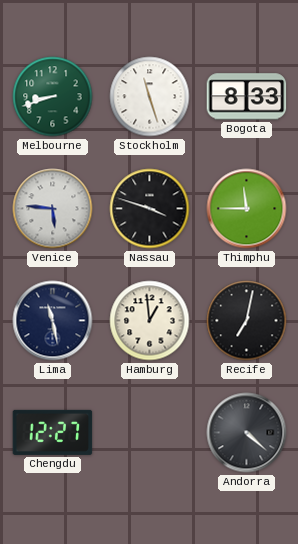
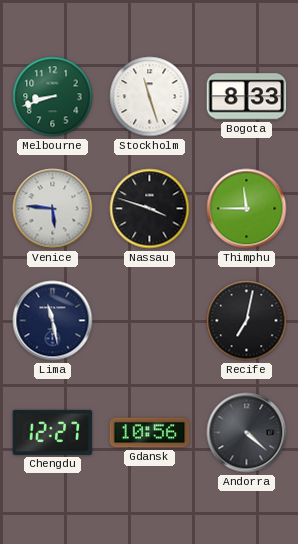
Hamburg: 12:59 -> none
Gdansk: none -> 10:56
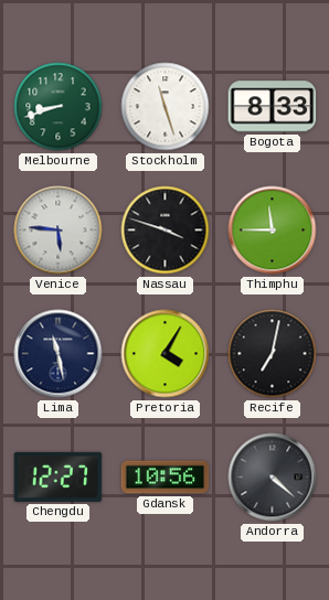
Pretoria: none -> 4:05
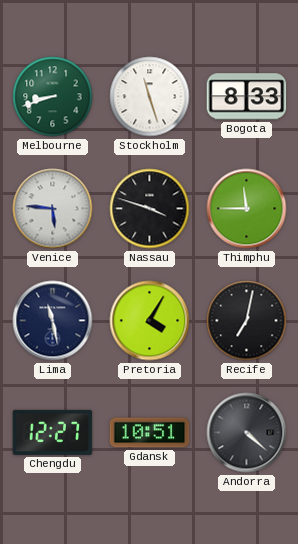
Gdansk: 10:56 -> 10:51
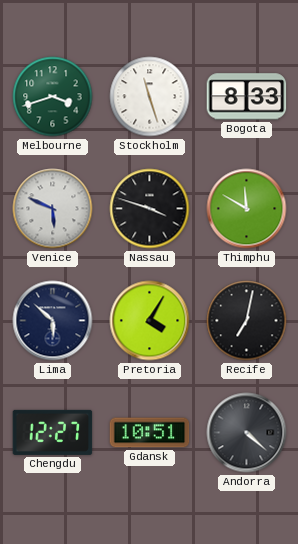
Melbourne: 8:42 -> 3:42
Venice: 5:46 -> 5:49
Thimphu: 11:45 -> 11:50
Lima: 11:28 -> 5:52
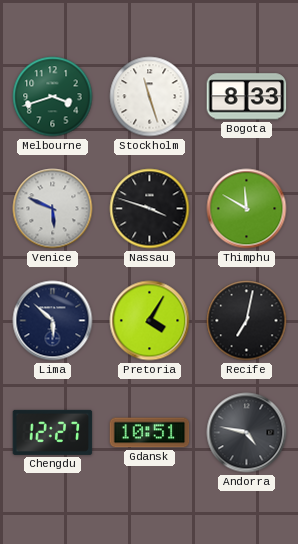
Andorra: 4:22 -> 4:47
